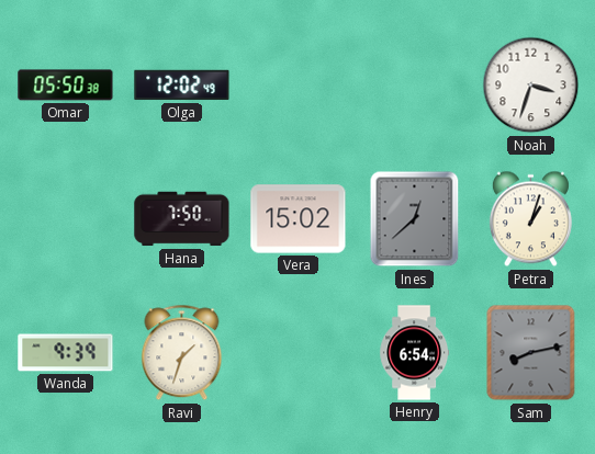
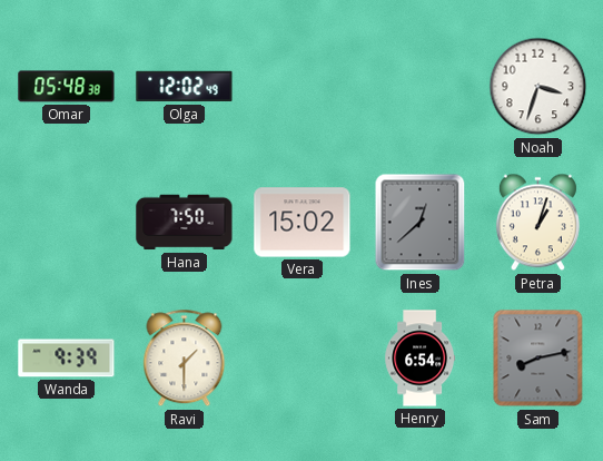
Omar: 05:50 -> 05:48
Ravi: 1:33 -> 1:30
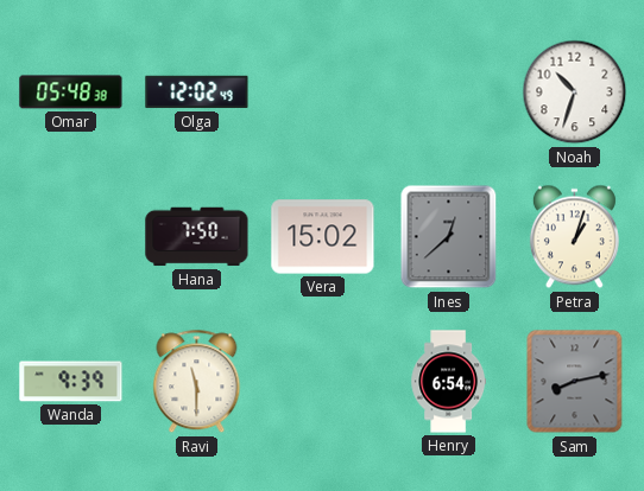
Noah: 3:33 -> 10:33
Ravi: 1:30 -> 11:30
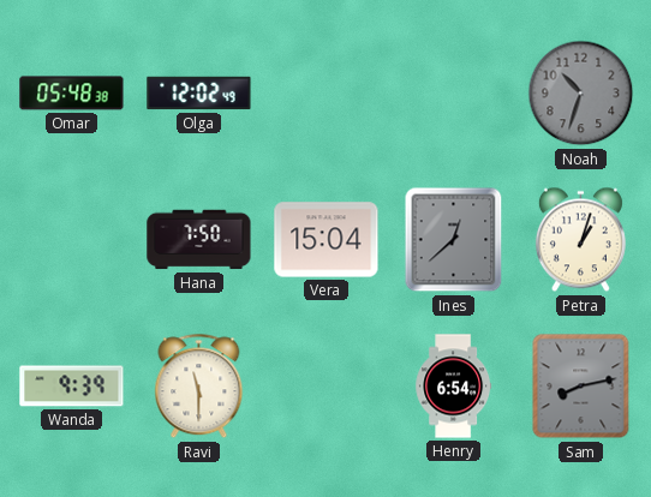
Noah dial: white -> grey
Vera: 15:02 -> 15:04
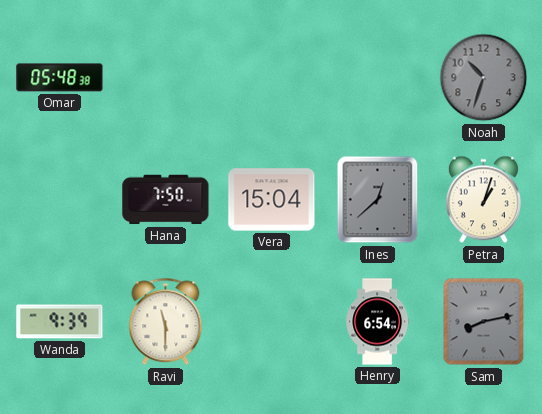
Olga: 12:02 -> none
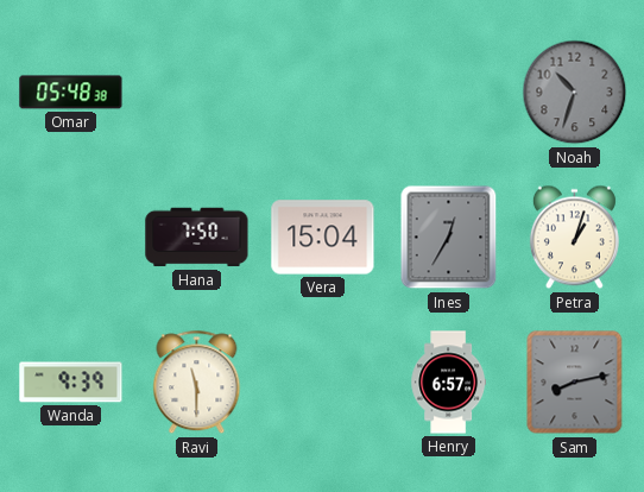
Ines: 12:38 -> 12:35
Henry: 6:54 -> 6:57
